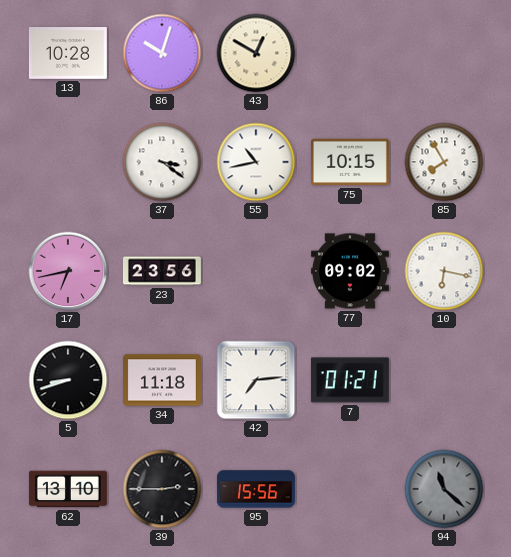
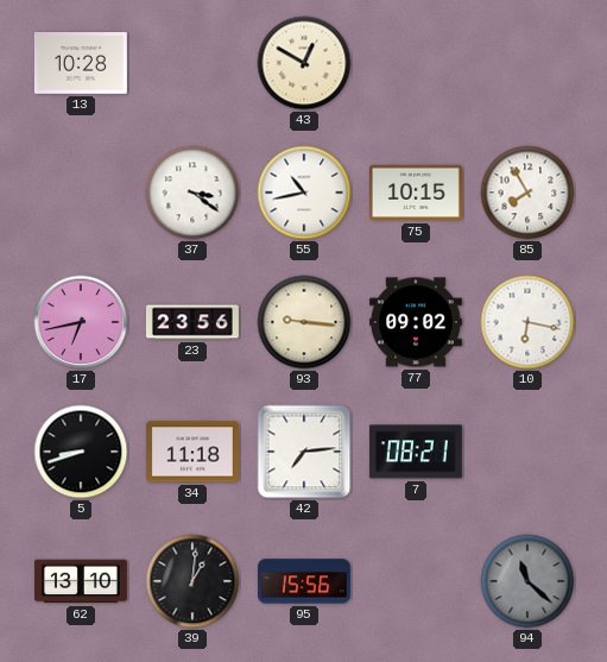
86: 10:03 -> none
93: none -> 9:16
7: 01:21 -> 08:21
39: 2:45 -> 1:01
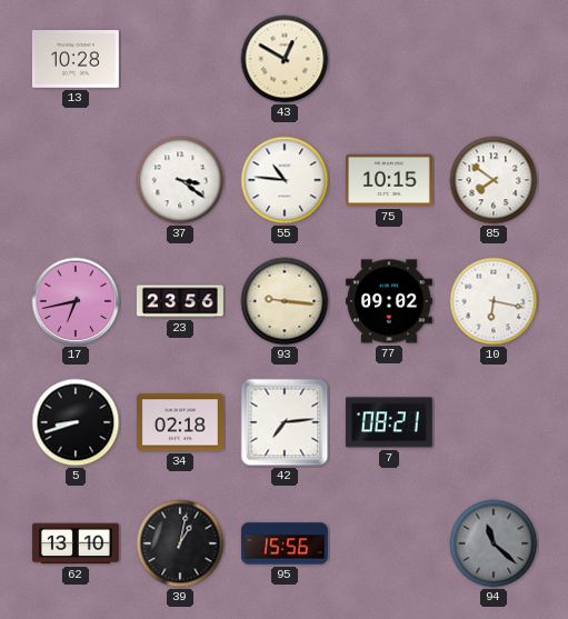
55: 10:43 -> 10:46
85: 7:55 -> 7:51
34: 11:18 -> 02:18
39: 1:01 -> 1:02
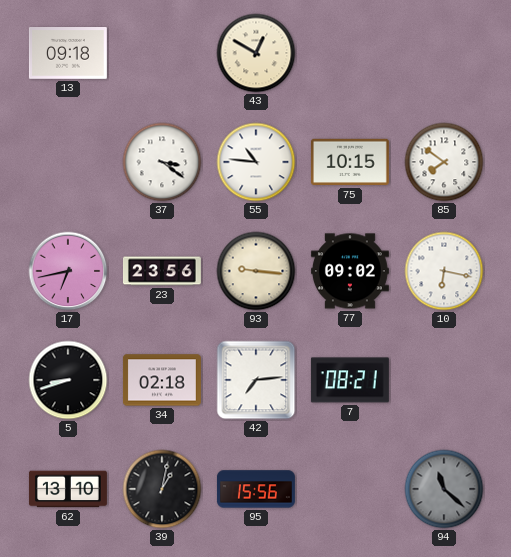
13: 10:28 -> 09:18
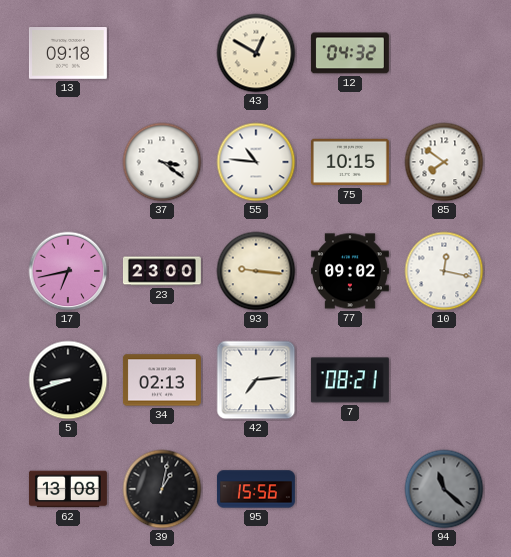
12: none -> 04:32
23: 23:56 -> 23:00
10: 6:17 -> 12:17
34: 02:18 -> 02:13
62: 13:10 -> 13:08
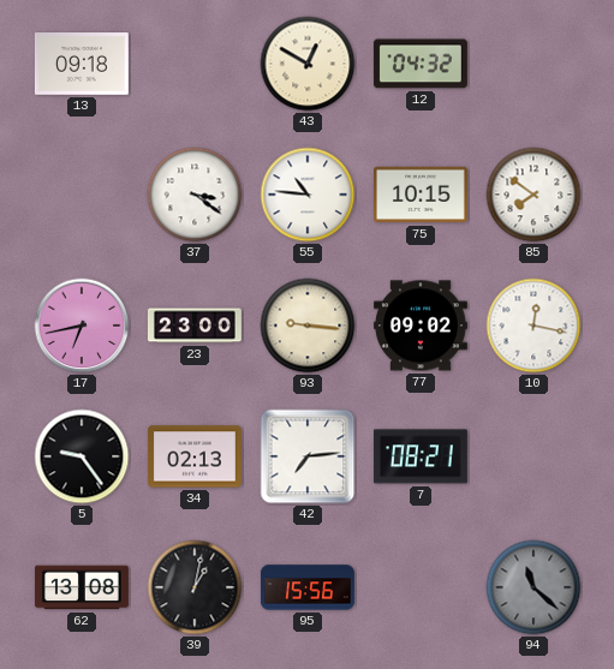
5: 8:42 -> 9:24
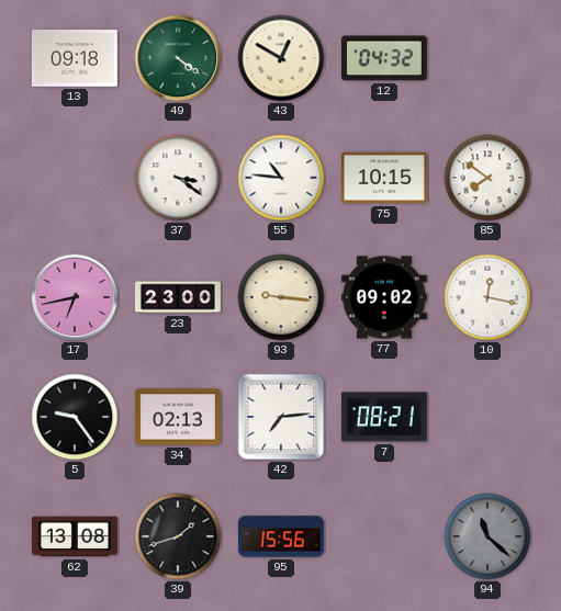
49: none -> 4:21
39: 1:02 -> 1:42
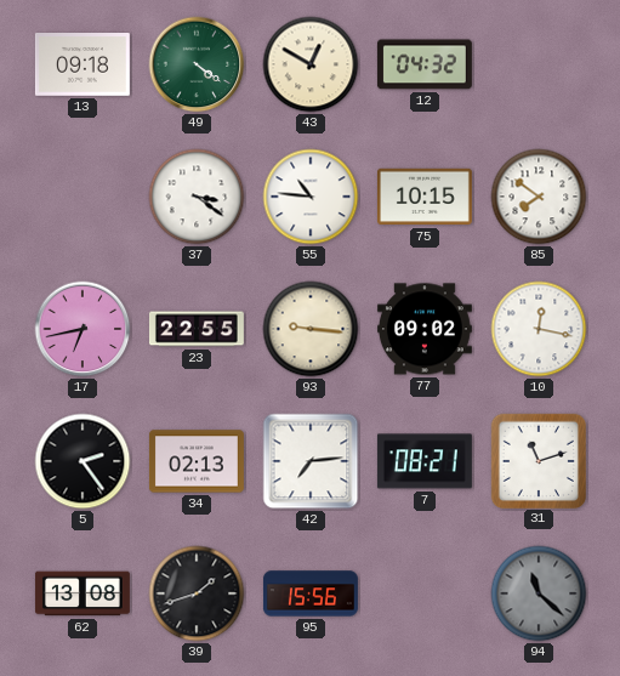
23: 23:00 -> 22:55
5: 9:24 -> 2:24
31: none -> 11:12
